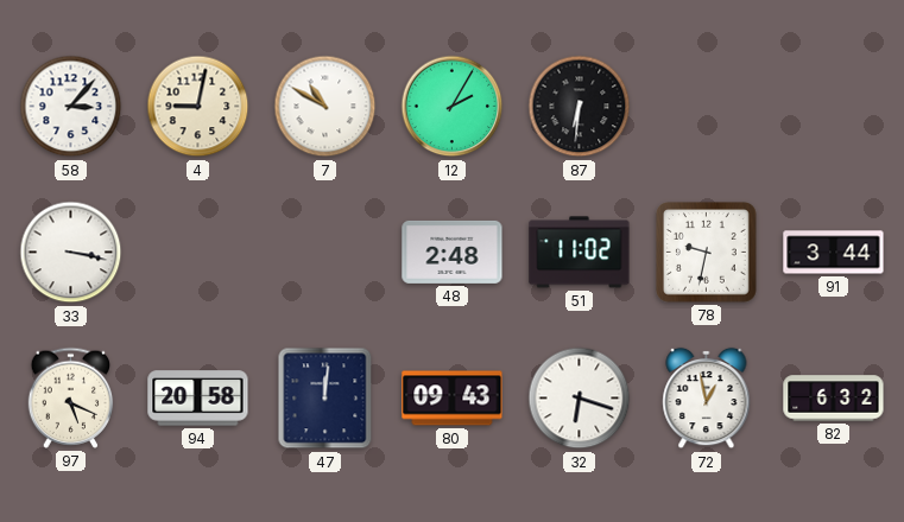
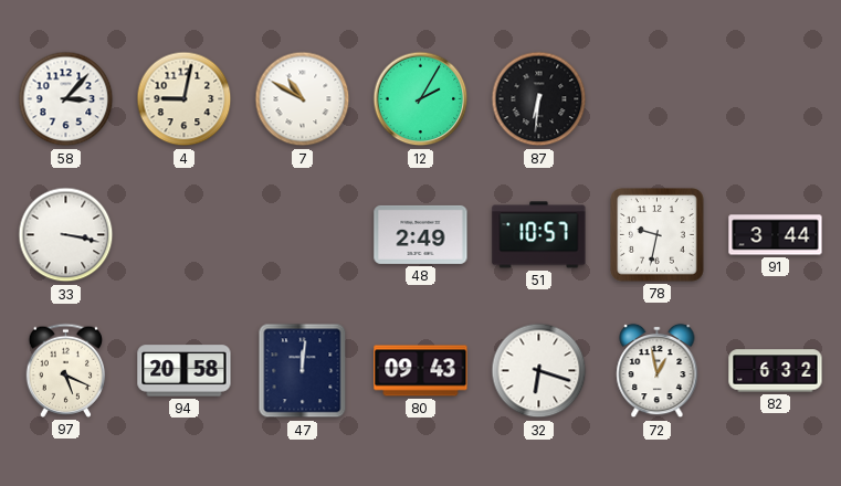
48: 2:48 -> 2:49
51: 11:02 -> 10:57
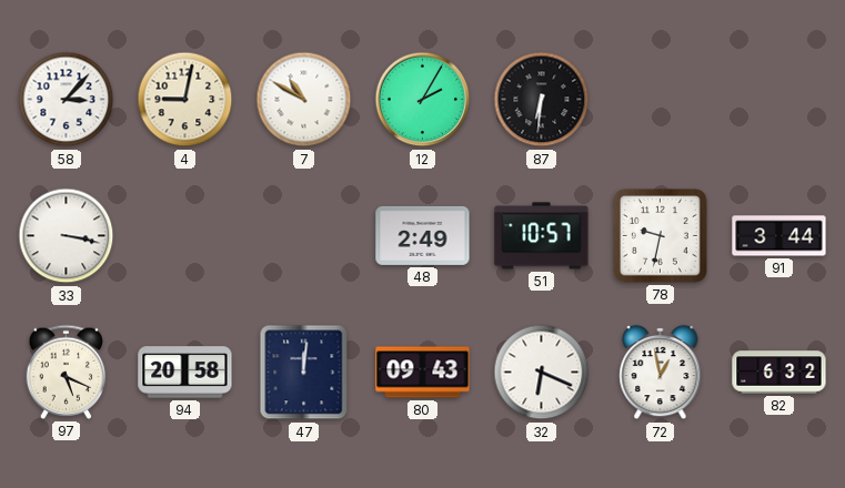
32: 6:18 -> 6:19
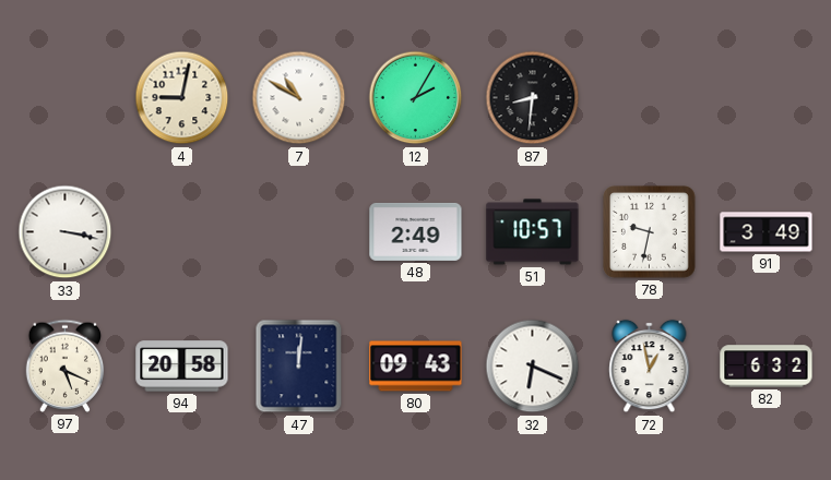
58: 3:07 -> none
87: 6:31 -> 8:31
91: 3:44 -> 3:49
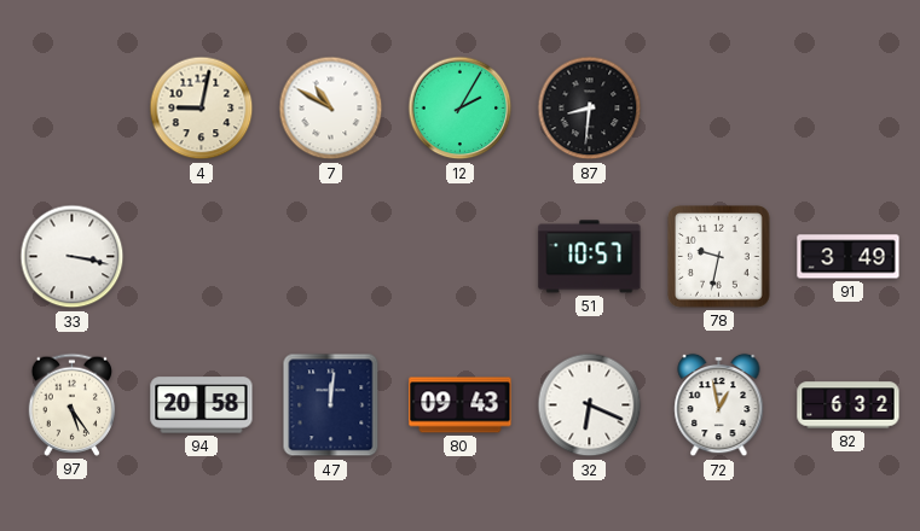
48: 2:49 -> none
97: 5:19 -> 5:24
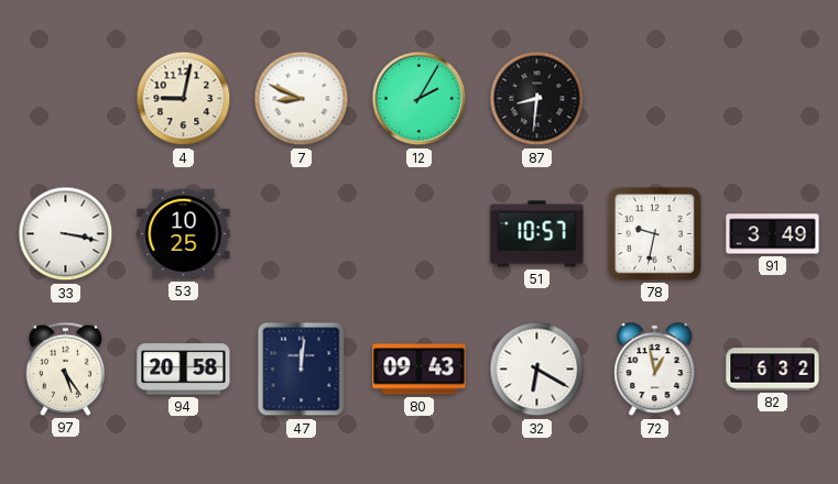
7: 10:50 -> 8:49
53: none -> 10:25
32: 6:19 -> 6:20
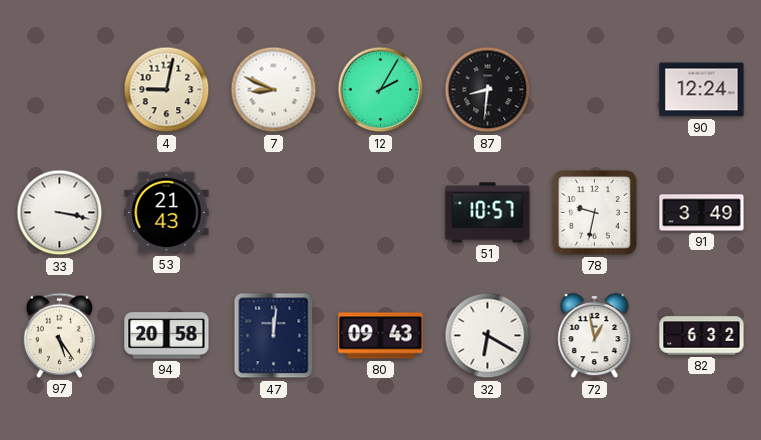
90: none -> 12:24
53: 10:25 -> 21:43
